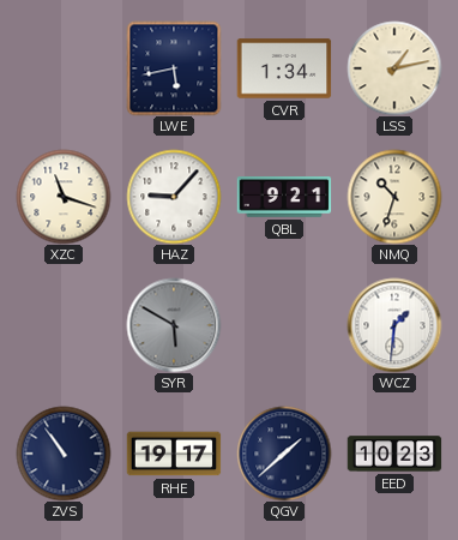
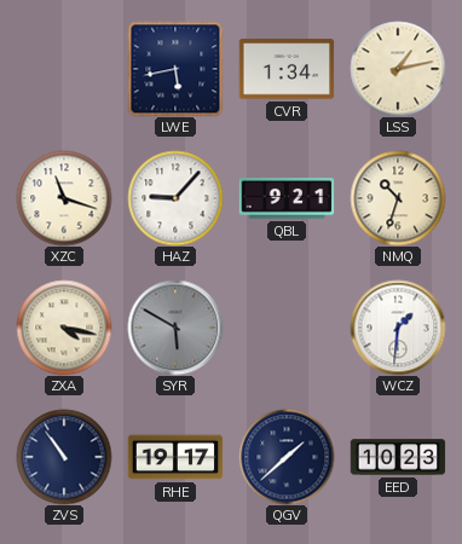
ZXA: none -> 4:17
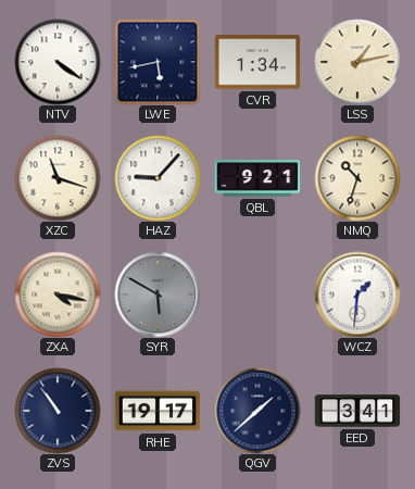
NTV: none -> 4:21
EED: 10:23 -> 3:41
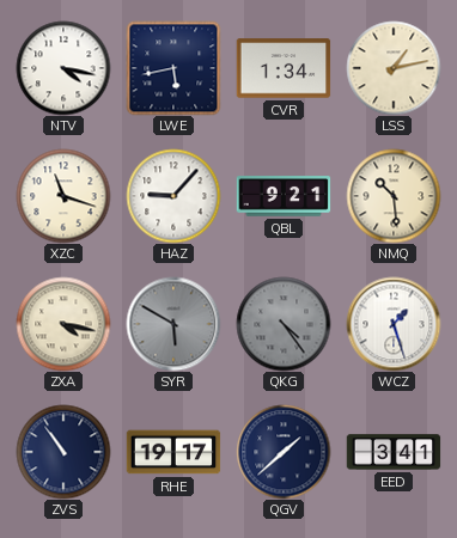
NTV: 4:21 -> 4:17
NMQ: 10:33 -> 10:29
QKG: none -> 4:24
WCZ: 1:31 -> 1:27
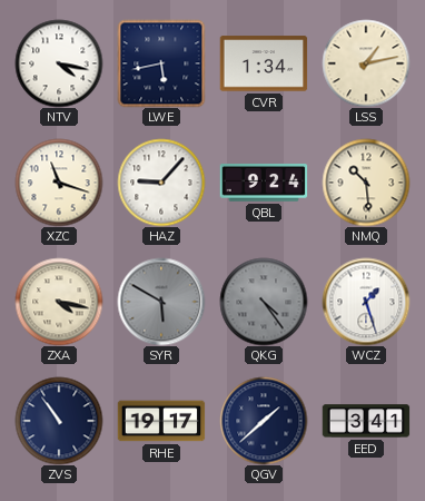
QBL: 9:21 -> 9:24
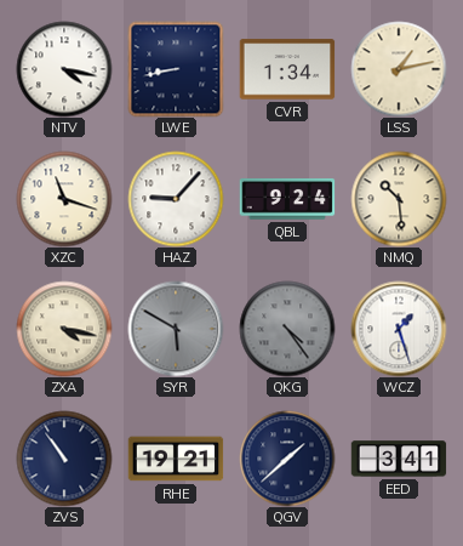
LWE: 5:43 -> 8:43
RHE: 19:17 -> 19:21
